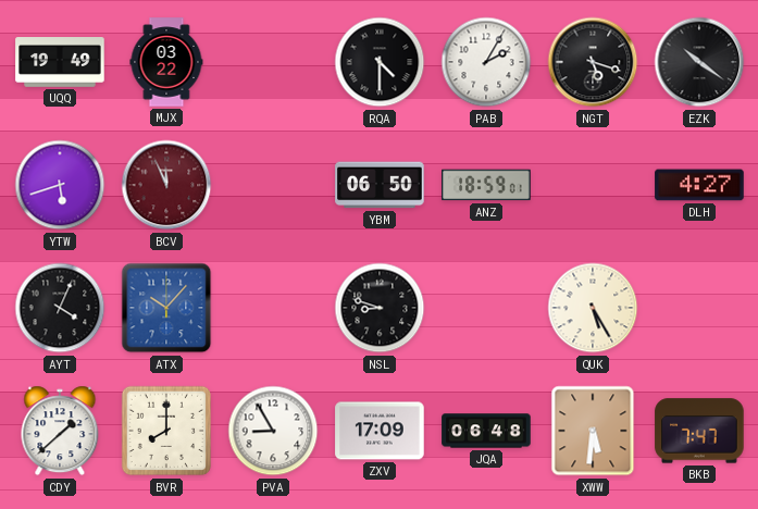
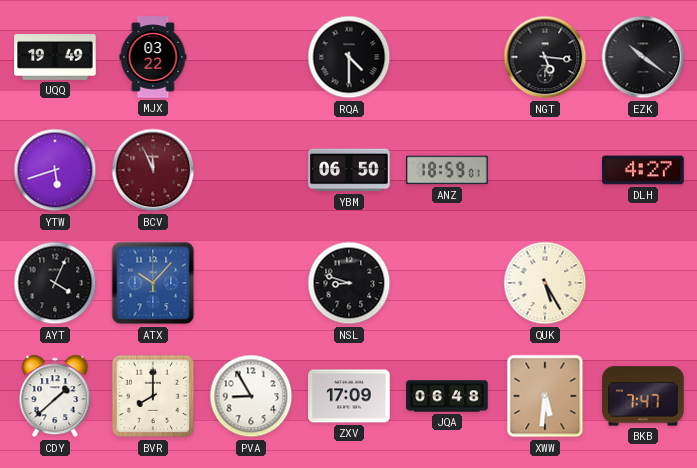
PAB: 2:05 -> none
NGT: 5:18 -> 5:16
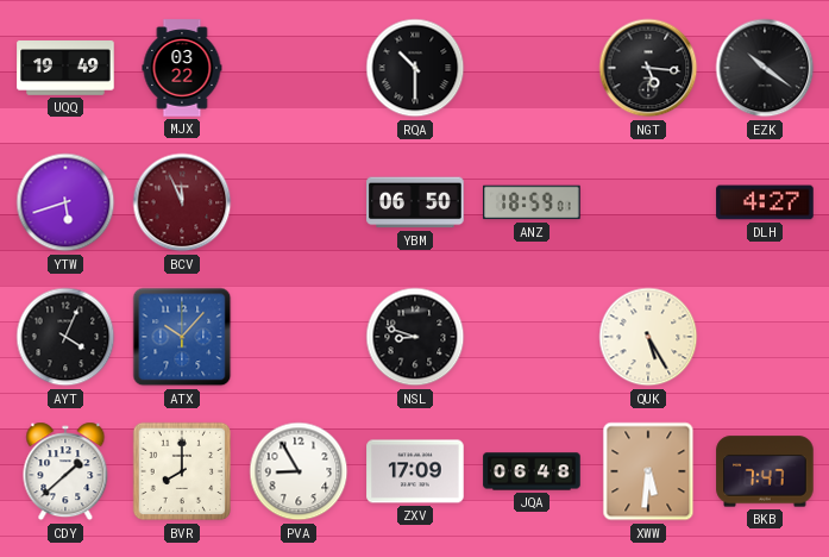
RQA: 4:30 -> 10:30
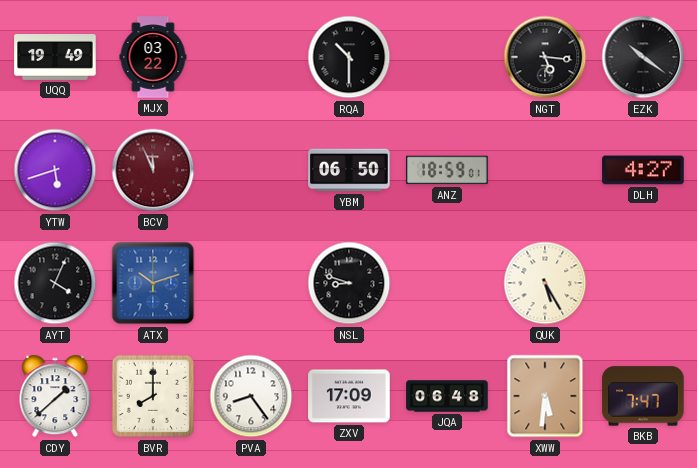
ATX: 10:07 -> 10:12
PVA: 8:55 -> 8:24
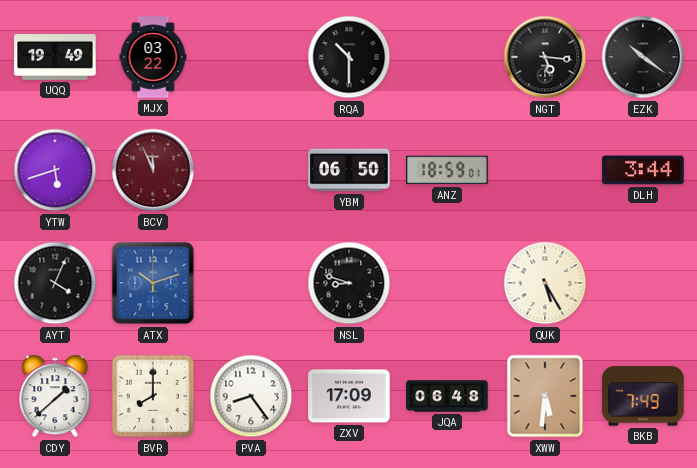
DLH: 4:27 -> 3:44
BKB: 7:47 -> 7:49
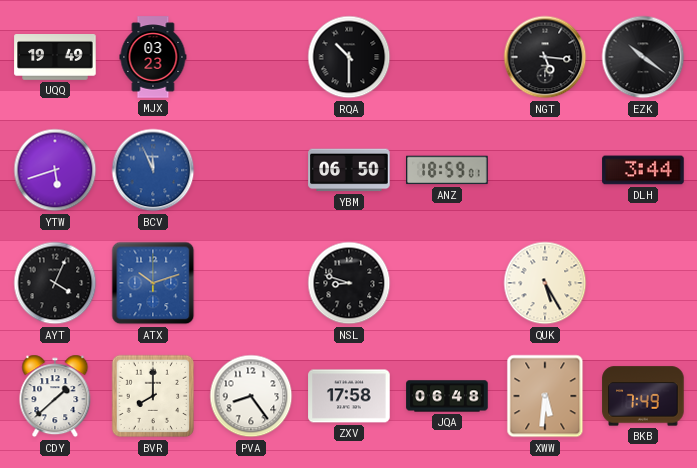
MJX: 03:22 -> 03:23
BCV dial: burgundy -> blue
ZXV: 17:09 -> 17:58
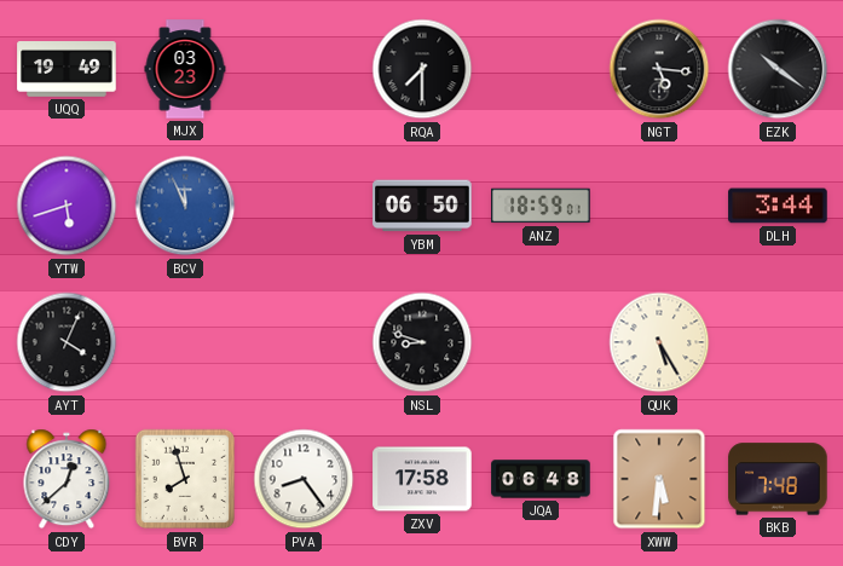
RQA: 10:30 -> 7:30
ATX: 10:12 -> none
CDY: 1:38 -> 12:38
BVR: 8:00 -> 7:57
BKB: 7:49 -> 7:48
